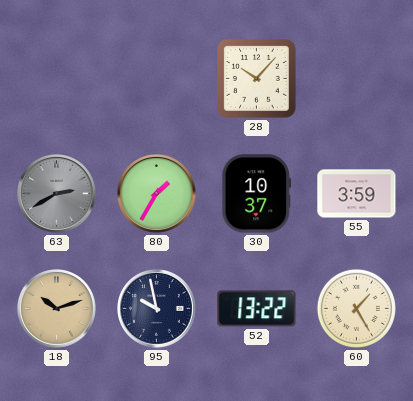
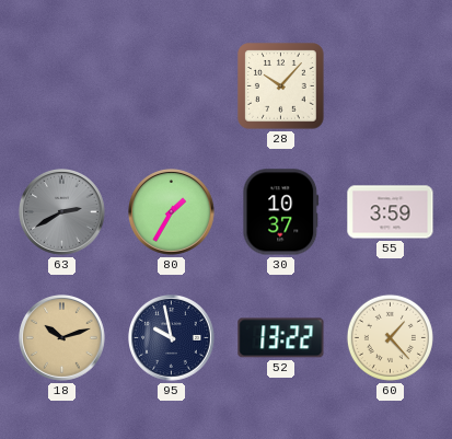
60: 1:25 -> 1:23
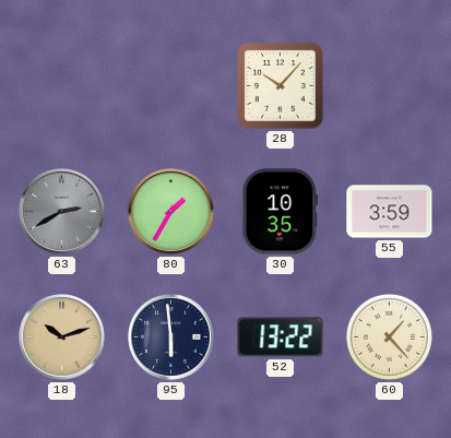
30: 10:37 -> 10:35
95: 9:58 -> 5:59
